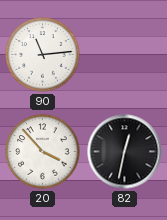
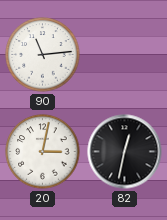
20: 3:53 -> 3:02
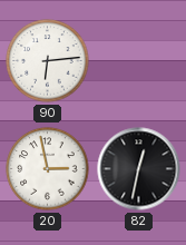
90: 11:14 -> 6:14
20: 3:02 -> 2:58
